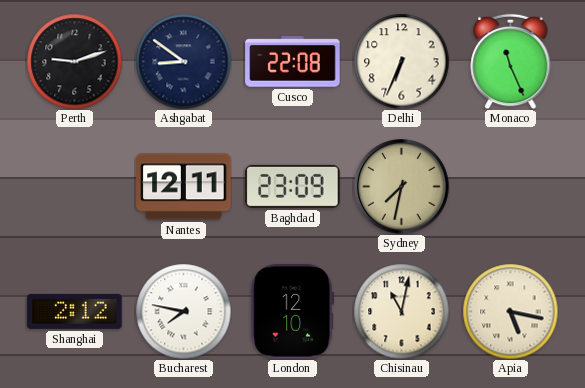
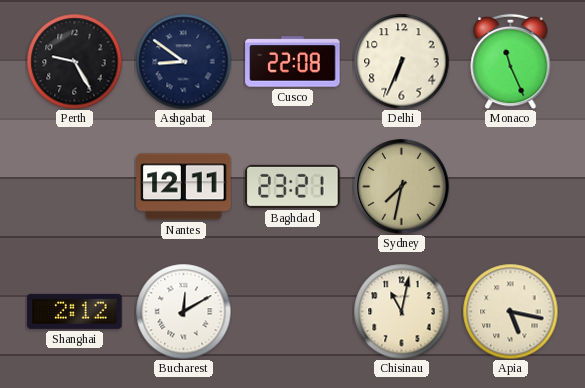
Perth: 9:12 -> 9:25
Baghdad: 23:09 -> 23:21
Bucharest: 7:47 -> 12:10
London: 12:10 -> none
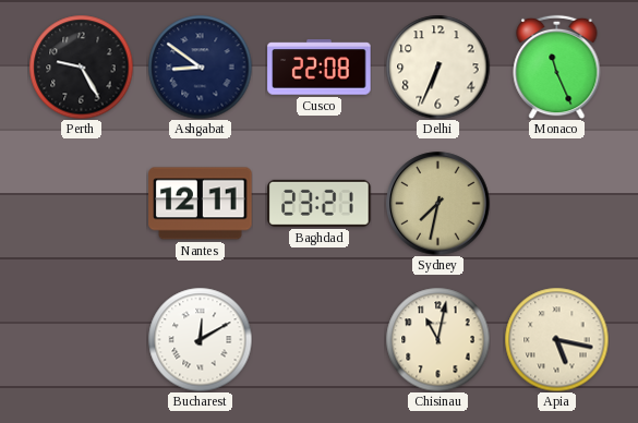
Shanghai: 2:12 -> none
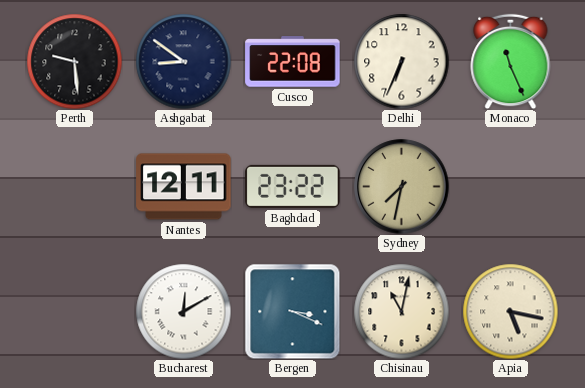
Perth: 9:25 -> 9:29
Baghdad: 23:21 -> 23:22
Bergen: none -> 3:19
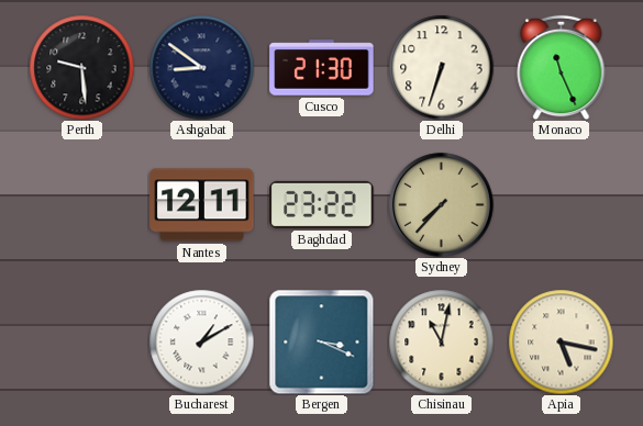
Cusco: 22:08 -> 21:30
Delhi: 6:34 -> 6:33
Sydney: 7:32 -> 7:37
Bucharest: 12:10 -> 1:10
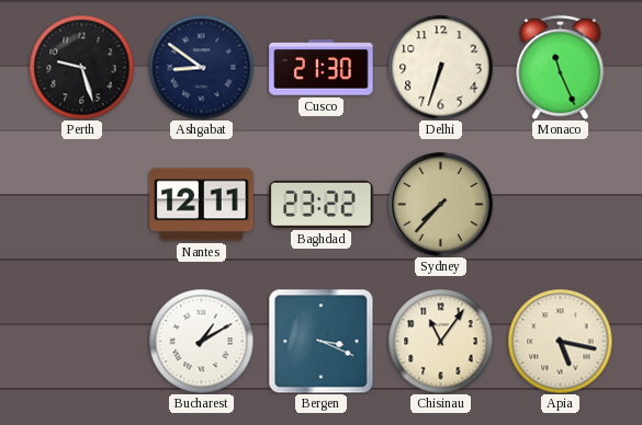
Perth: 9:29 -> 9:27
Chisinau: 11:02 -> 11:06
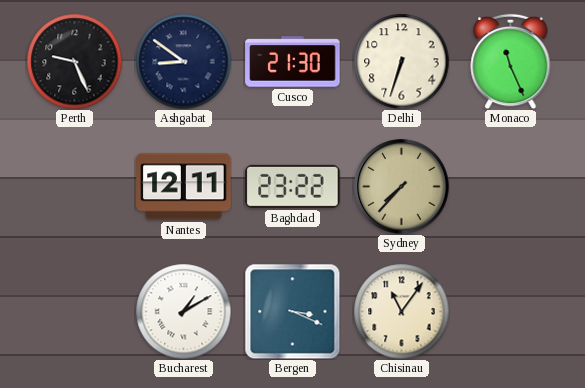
Perth: 9:27 -> 9:26
Apia: 5:17 -> none
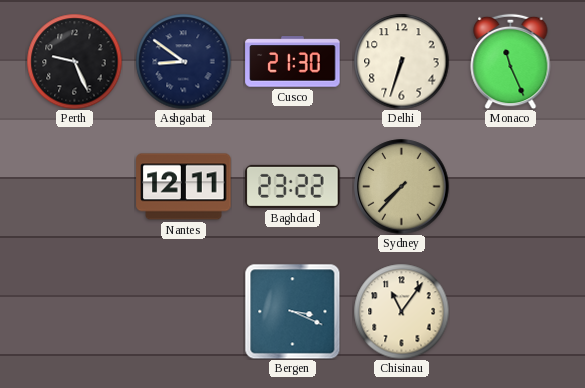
Bucharest: 1:10 -> none
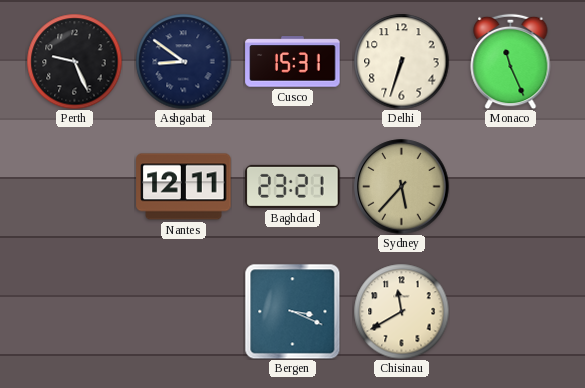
Cusco: 21:30 -> 15:31
Baghdad: 23:22 -> 23:21
Sydney: 7:37 -> 5:37
Chisinau: 11:06 -> 11:40
